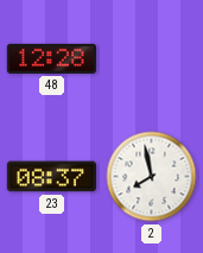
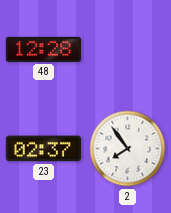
23: 08:37 -> 02:37
2: 7:58 -> 7:54
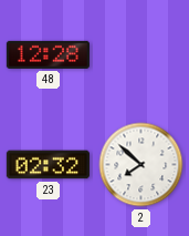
23: 02:37 -> 02:32
2: 7:54 -> 7:52
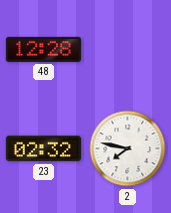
2: 7:52 -> 7:47
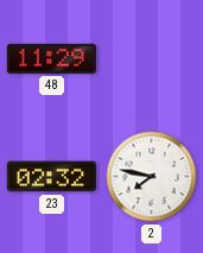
48: 12:28 -> 11:29
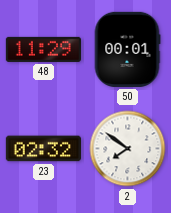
50: none -> 00:01
2: 7:47 -> 7:51
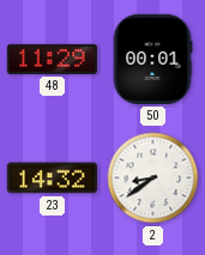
23: 02:32 -> 14:32
2: 7:51 -> 8:39
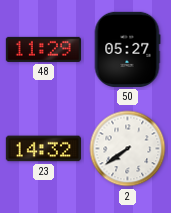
50: 00:01 -> 05:27
2: 8:39 -> 7:39
